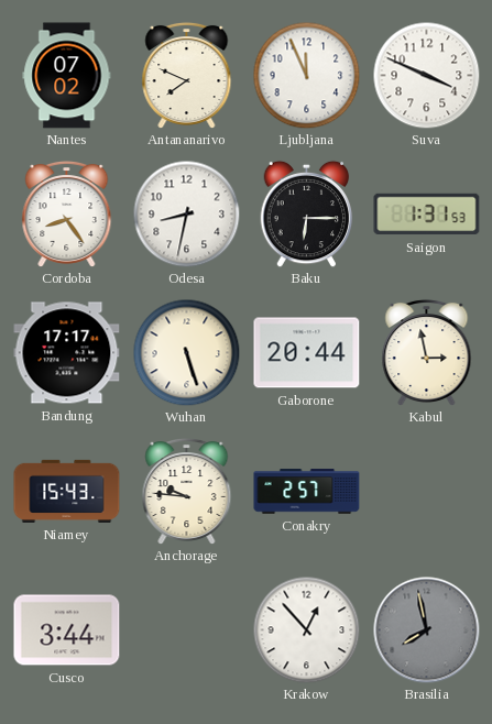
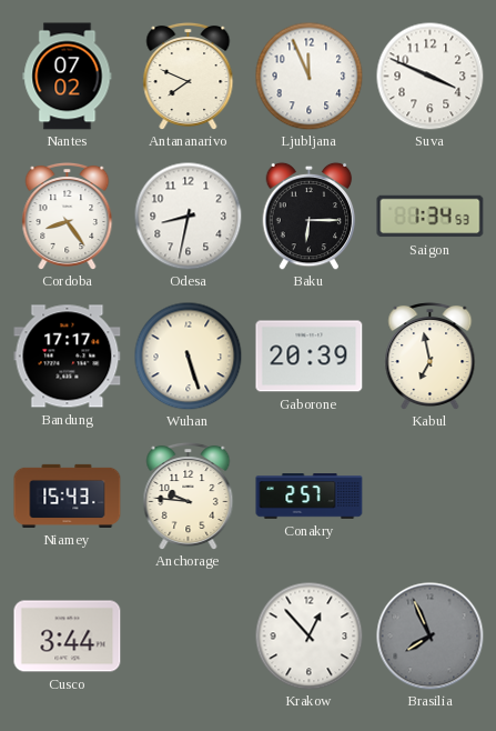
Saigon: 1:31 -> 1:34
Gaborone: 20:44 -> 20:39
Kabul: 2:58 -> 6:58
Brasilia: 7:58 -> 7:56
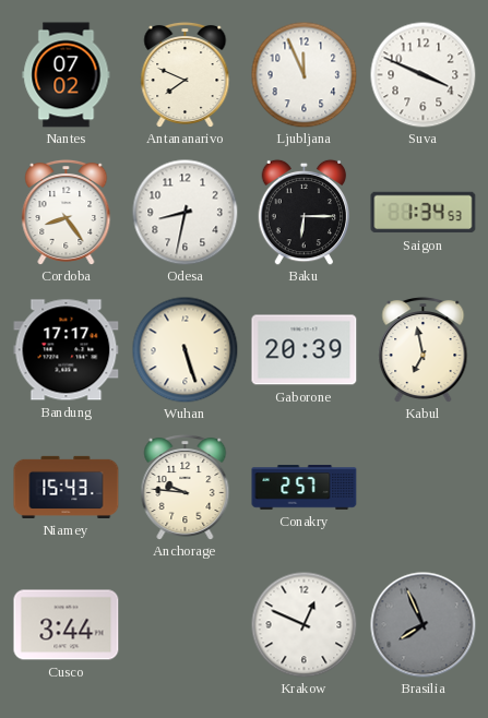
Krakow: 12:53 -> 12:49
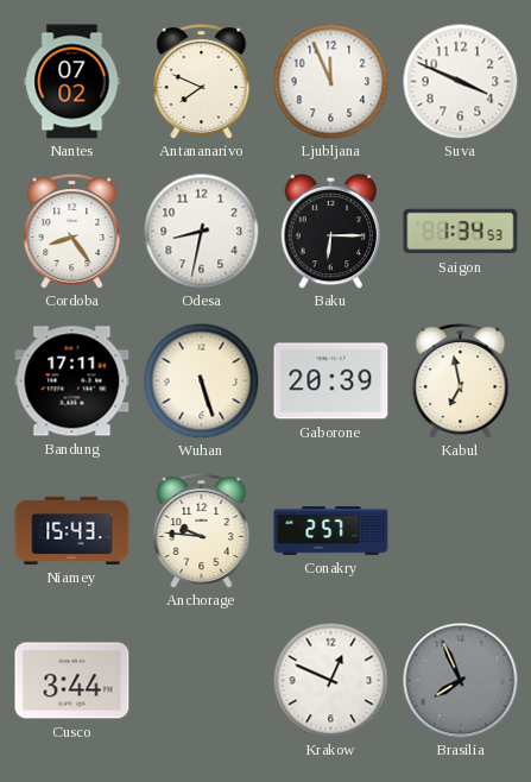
Bandung: 17:17 -> 17:11
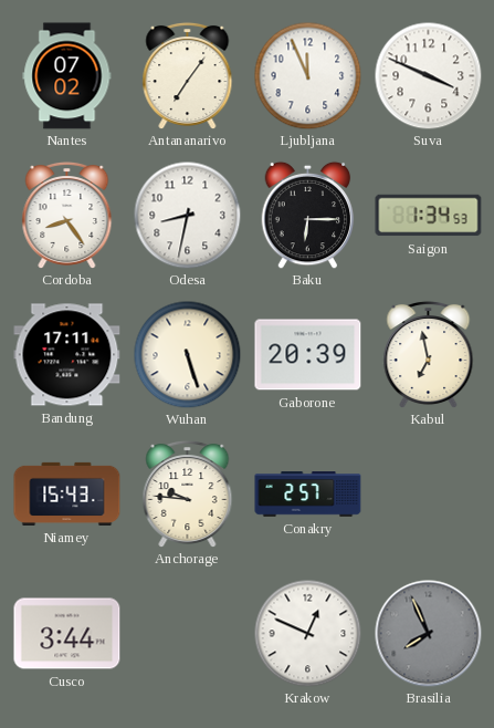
Antananarivo: 7:49 -> 7:06
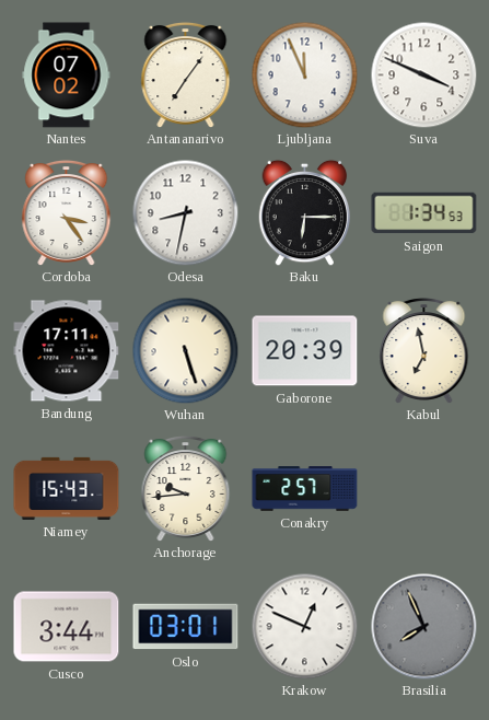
Cordoba: 8:24 -> 3:24
Anchorage: 9:46 -> 9:44
Oslo: none -> 03:01
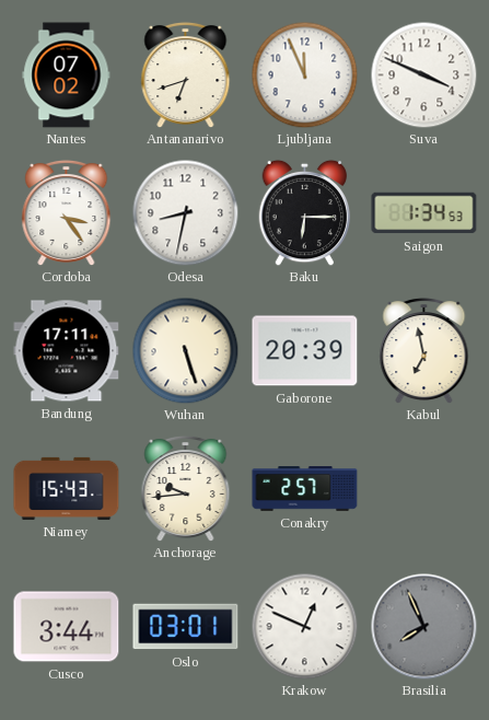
Antananarivo: 7:06 -> 6:42
